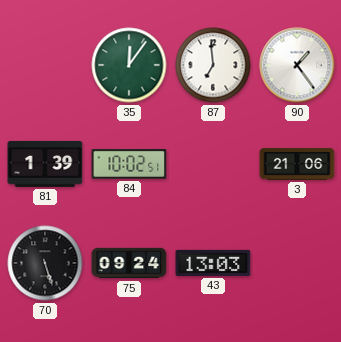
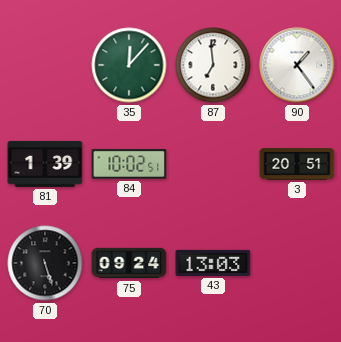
35: 12:06 -> 12:07
3: 21:06 -> 20:51
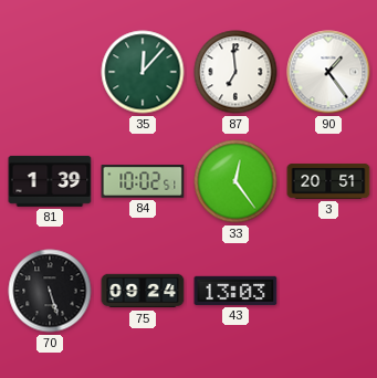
33: none -> 12:24
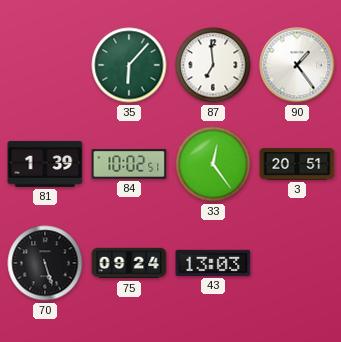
35: 12:07 -> 6:07
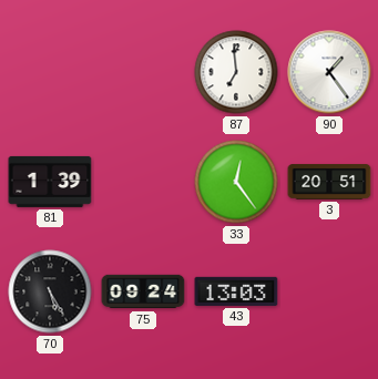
35: 6:07 -> none
84: 10:02 -> none
70: 5:27 -> 5:25
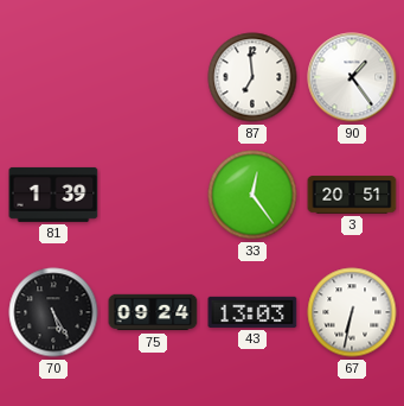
67: none -> 6:32
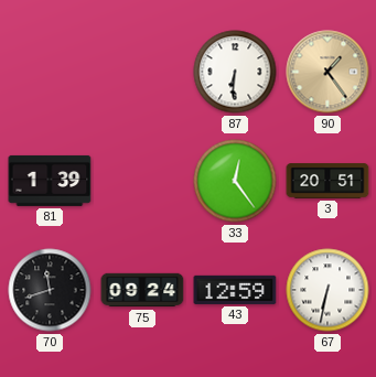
87: 6:59 -> 6:31
90 dial: white -> champagne
70: 5:25 -> 11:42
43: 13:03 -> 12:59
